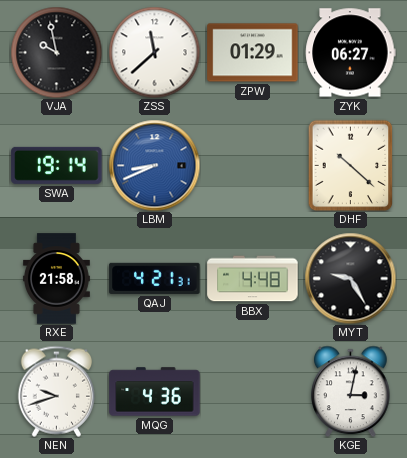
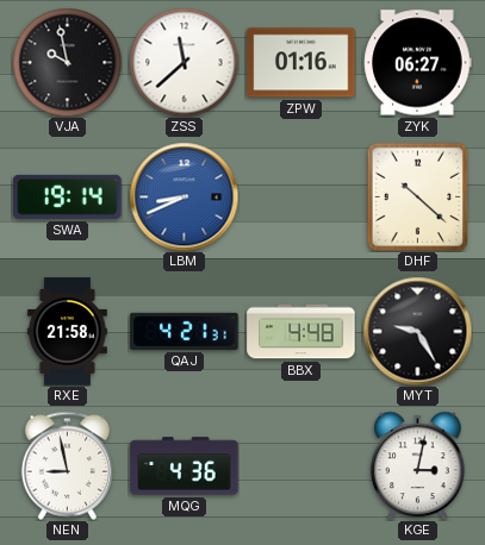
ZPW: 01:29 -> 01:16
NEN: 9:42 -> 8:58
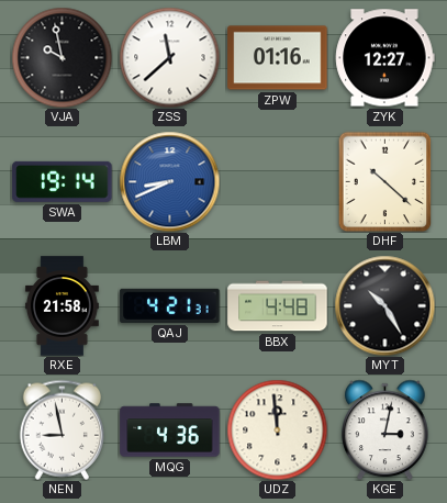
ZYK: 06:27 -> 12:27
MYT: 9:25 -> 10:25
UDZ: none -> 11:59
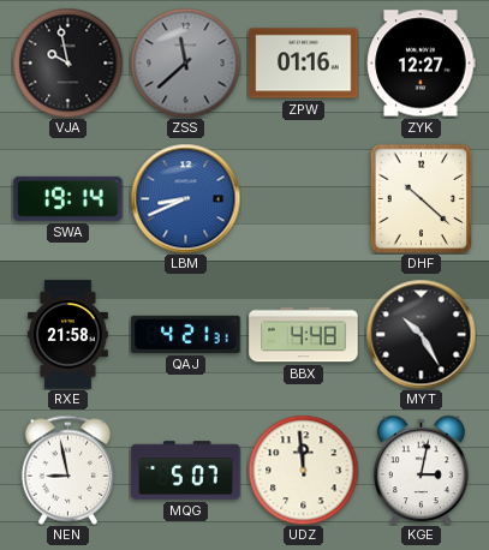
ZSS dial: white -> grey
MQG: 4:36 -> 5:07
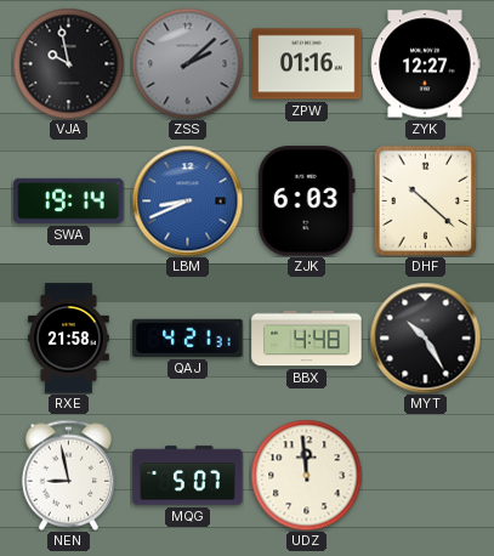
ZSS: 11:38 -> 2:08
ZJK: none -> 6:03
KGE: 3:02 -> none
